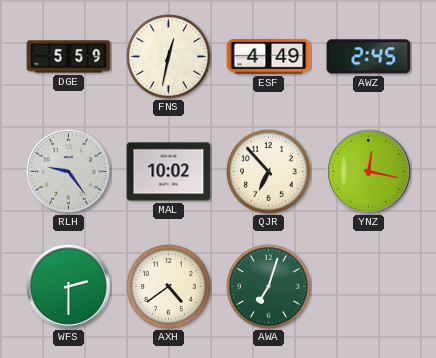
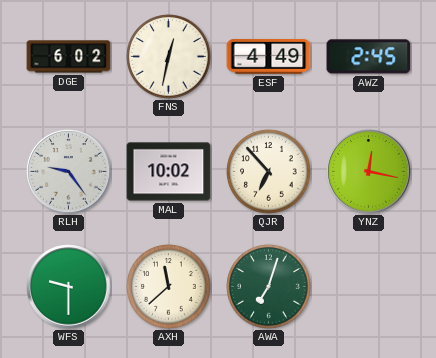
DGE: 5:59 -> 6:02
WFS: 2:30 -> 9:30
AXH: 4:39 -> 11:38
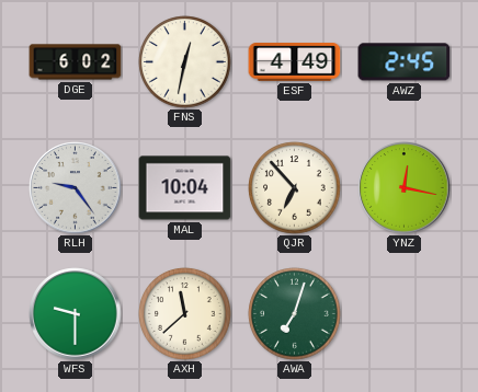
MAL: 10:02 -> 10:04
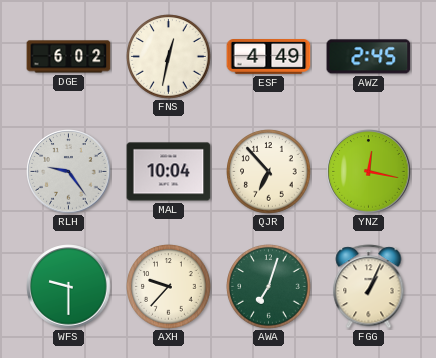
AXH: 11:38 -> 9:37
FGG: none -> 1:04
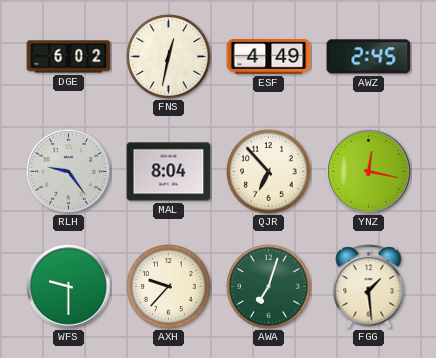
MAL: 10:04 -> 8:04
FGG: 1:04 -> 1:29
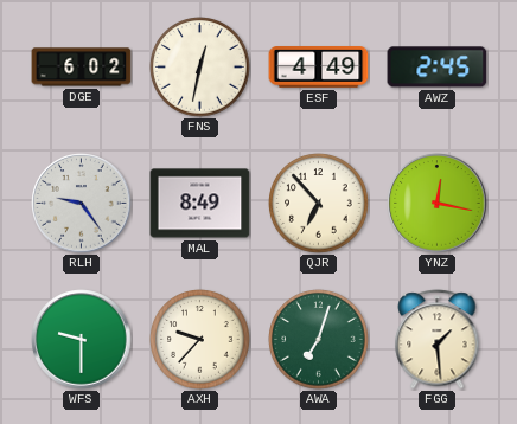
MAL: 8:04 -> 8:49
